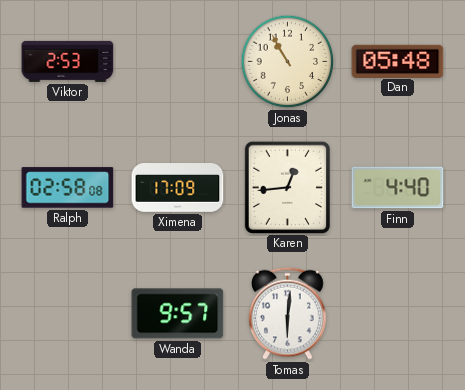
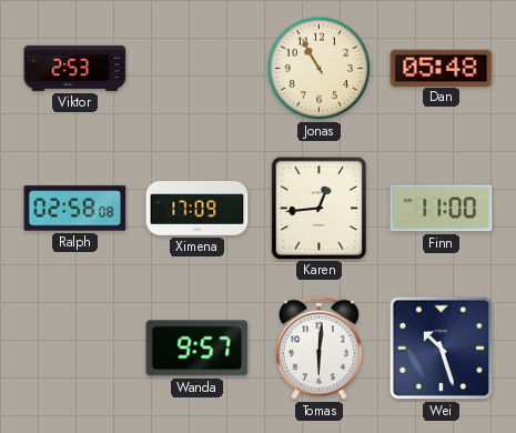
Finn: 4:40 -> 11:00
Wei: none -> 10:27
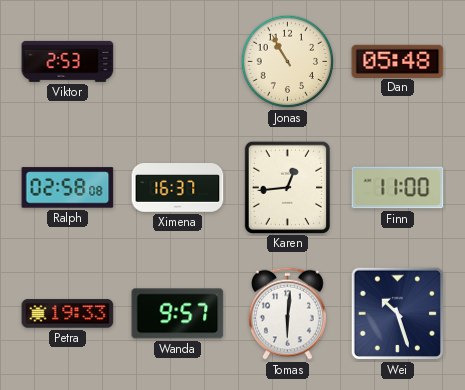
Ximena: 17:09 -> 16:37
Petra: none -> 19:33
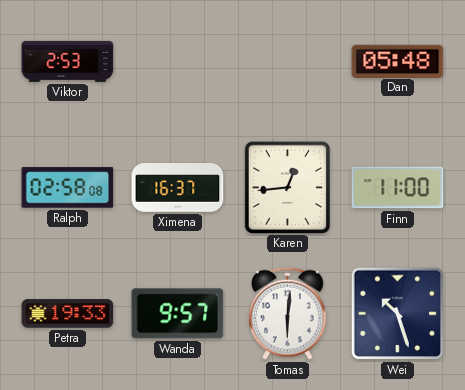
Jonas: 10:55 -> none
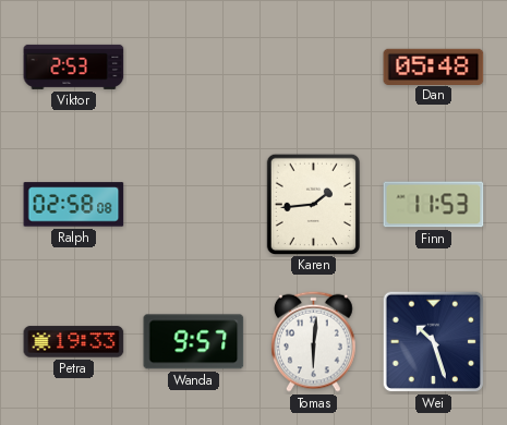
Ximena: 16:37 -> none
Karen: 12:44 -> 1:44
Finn: 11:00 -> 11:53
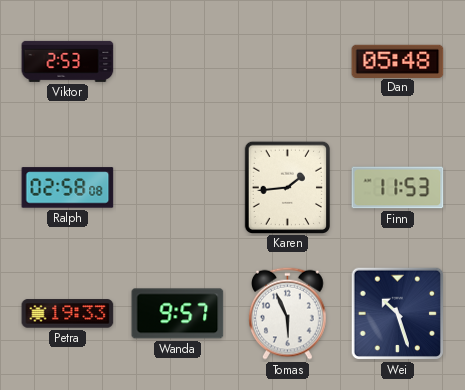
Tomas: 6:01 -> 5:56
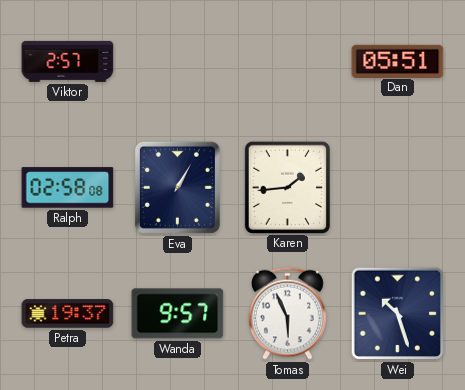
Viktor: 2:53 -> 2:57
Dan: 05:48 -> 05:51
Eva: none -> 1:05
Finn: 11:53 -> none
Petra: 19:33 -> 19:37
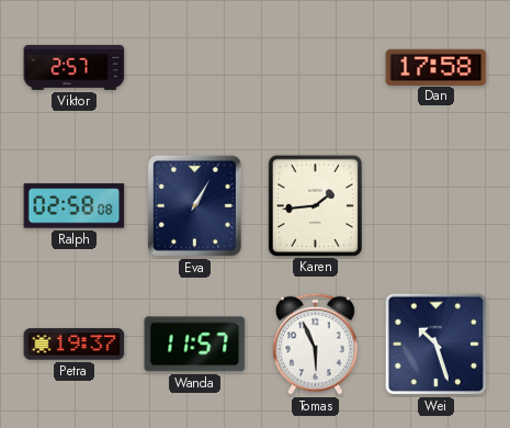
Dan: 05:51 -> 17:58
Wanda: 9:57 -> 11:57
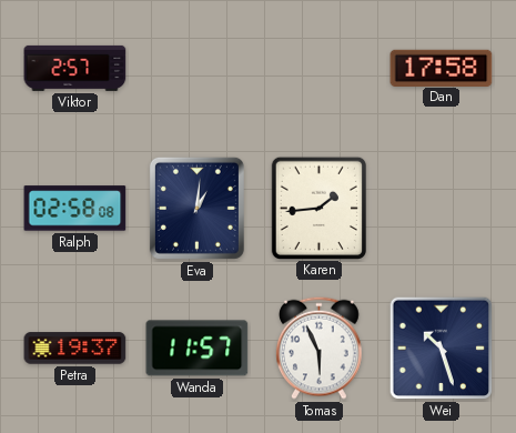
Eva: 1:05 -> 1:01
